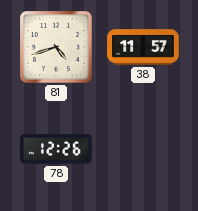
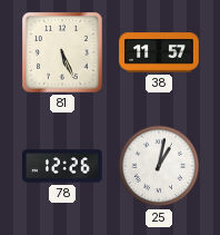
81: 4:42 -> 5:26
25: none -> 1:02
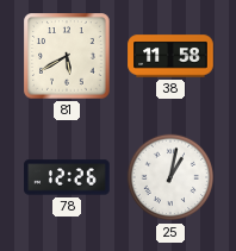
81: 5:26 -> 5:40
38: 11:57 -> 11:58
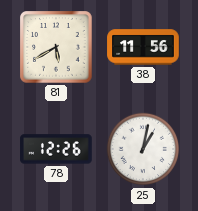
38: 11:58 -> 11:56
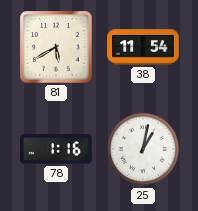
38: 11:56 -> 11:54
78: 12:26 -> 1:16
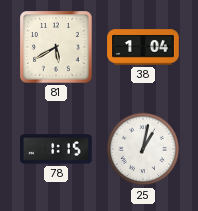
38: 11:54 -> 1:04
78: 1:16 -> 1:15
